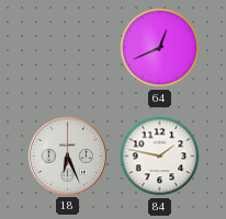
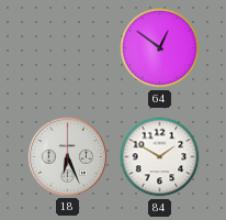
64: 12:41 -> 12:51
84: 1:47 -> 1:50
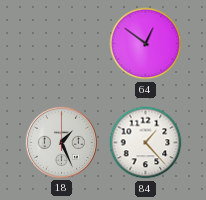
18: 6:26 -> 1:26
84: 1:50 -> 1:23
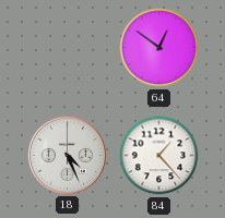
18: 1:26 -> 4:26
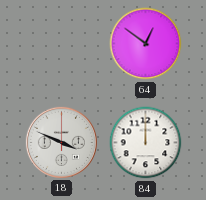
18: 4:26 -> 3:49
84: 1:23 -> 12:00
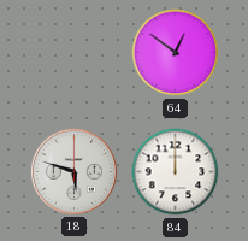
18: 3:49 -> 5:48
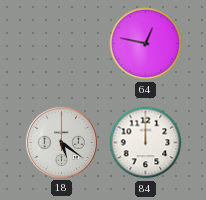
64: 12:51 -> 12:47
18: 5:48 -> 5:21
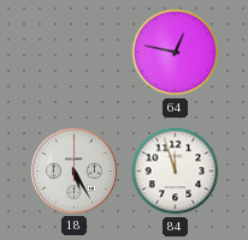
18: 5:21 -> 5:25
84: 12:00 -> 11:57
